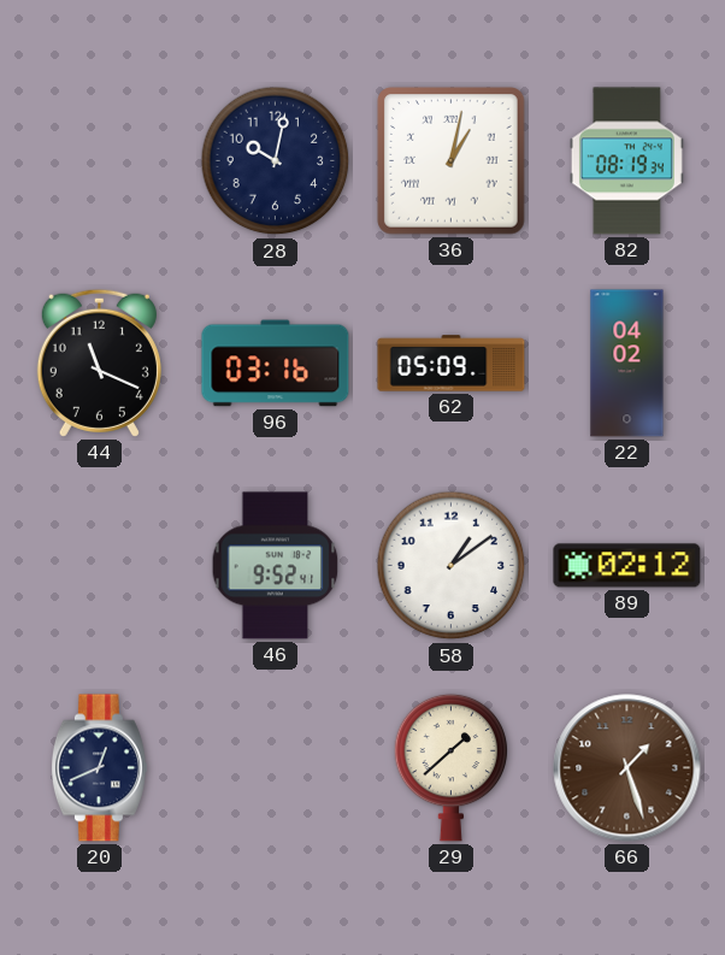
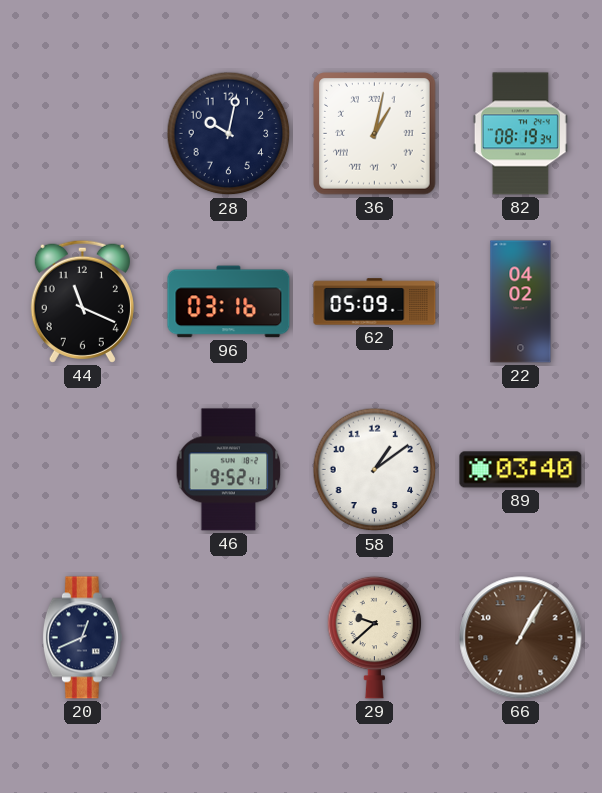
89: 02:12 -> 03:40
29: 1:38 -> 9:38
66: 1:27 -> 1:05
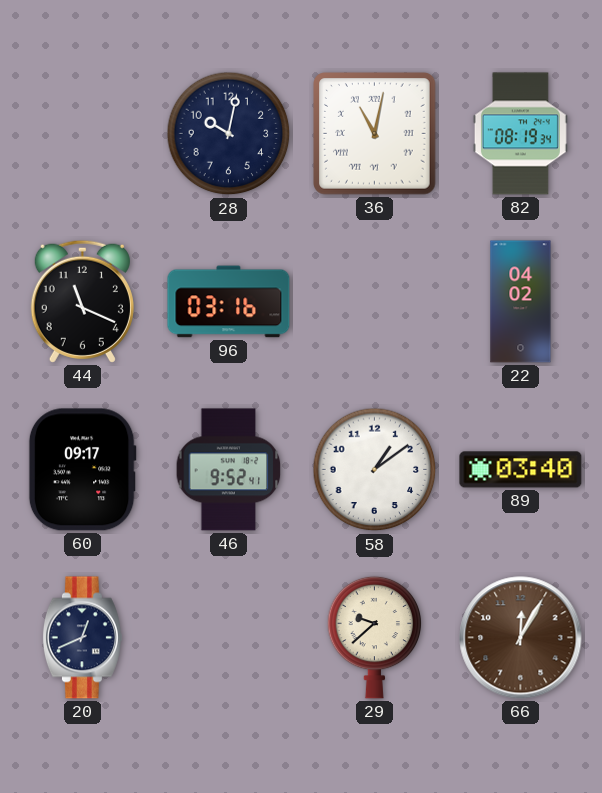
36: 1:02 -> 11:02
62: 05:09 -> none
60: none -> 09:17
66: 1:05 -> 12:05
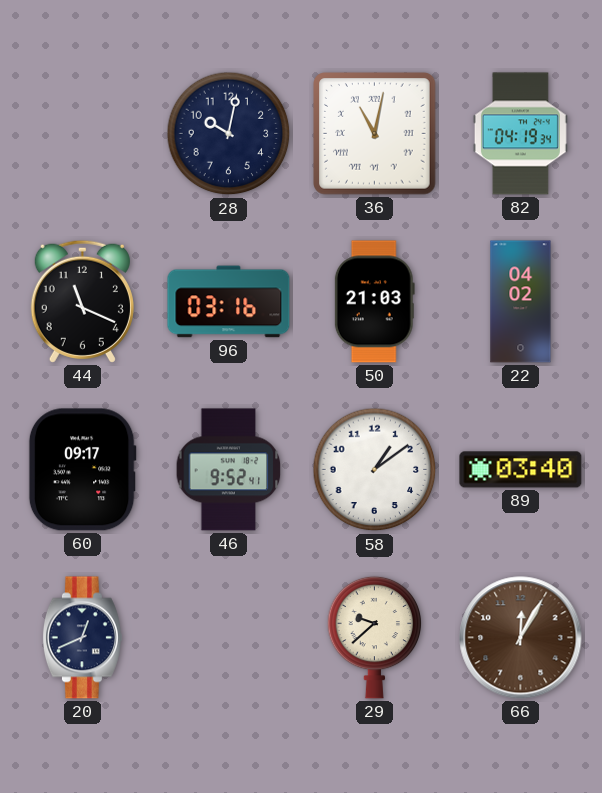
82: 08:19 -> 04:19
50: none -> 21:03
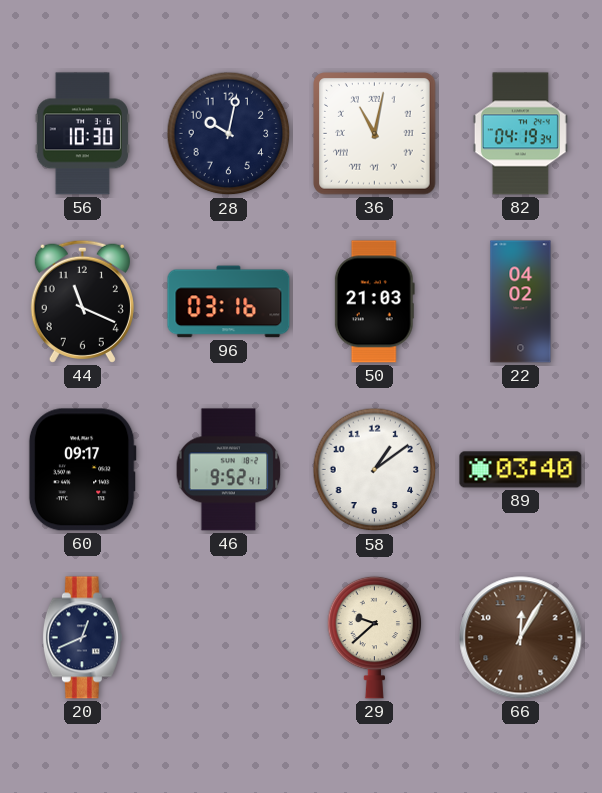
56: none -> 10:30
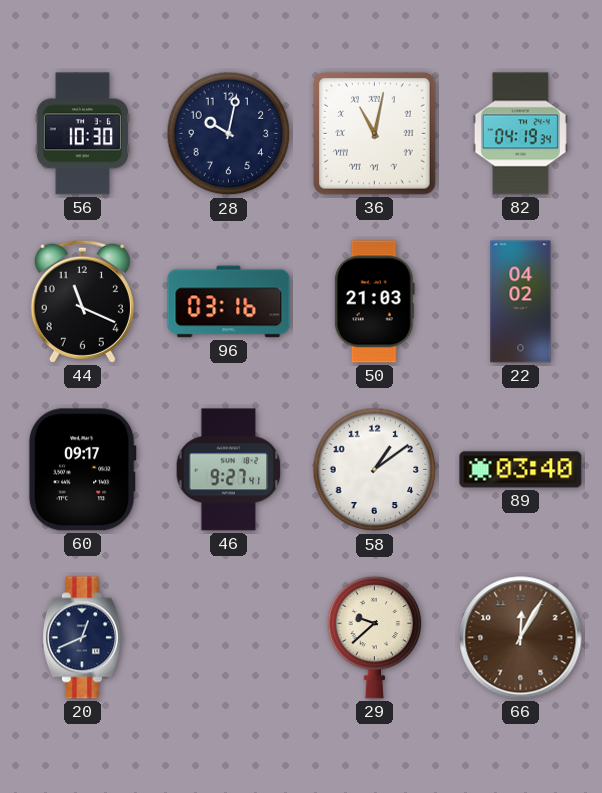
46: 9:52 -> 9:27
